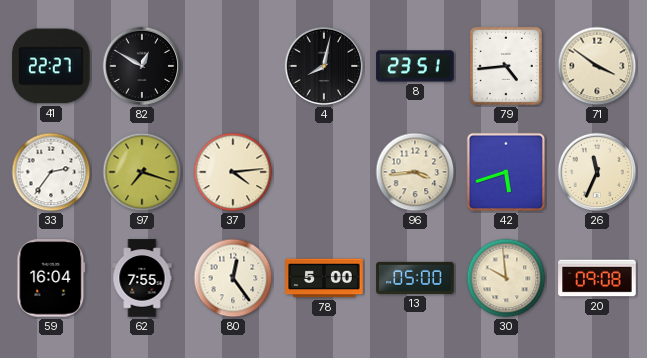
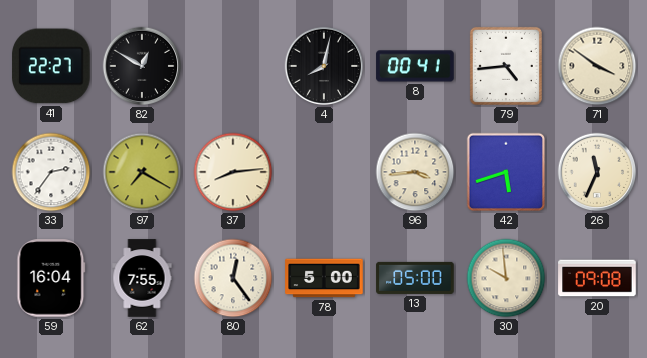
8: 23:51 -> 00:41
97: 7:18 -> 7:20
37: 4:14 -> 8:14
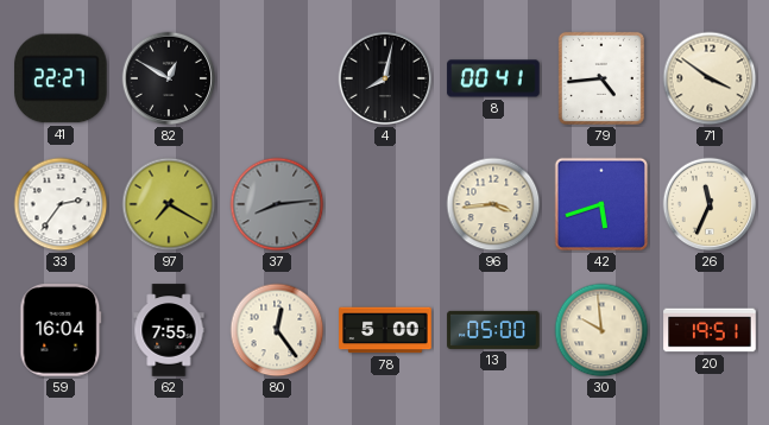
37 dial: cream -> grey
20: 09:08 -> 19:51
